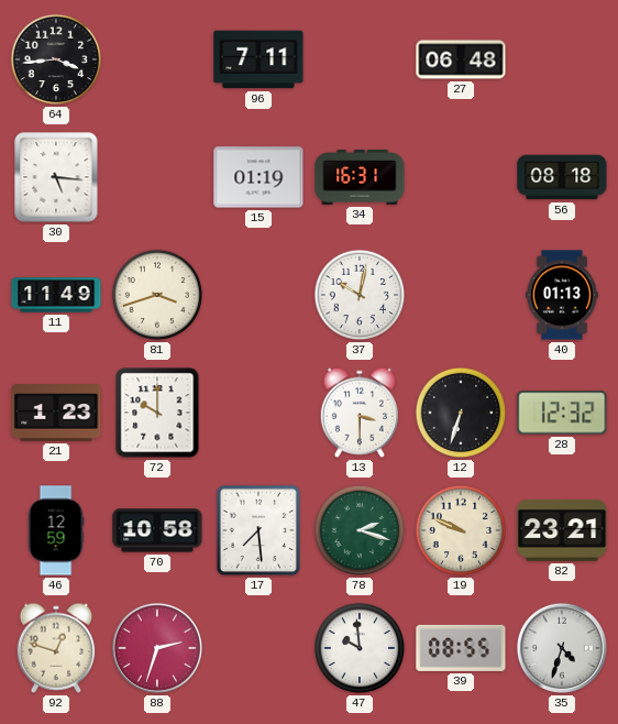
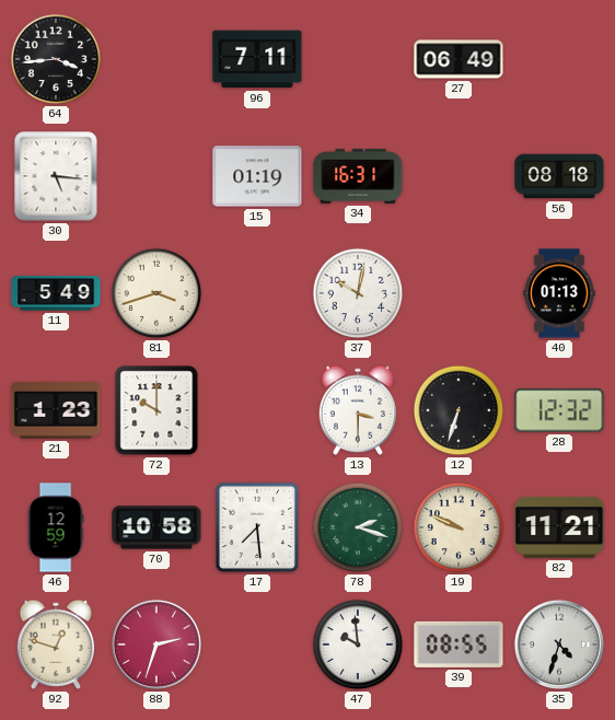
27: 06:48 -> 06:49
11: 11:49 -> 5:49
82: 23:21 -> 11:21
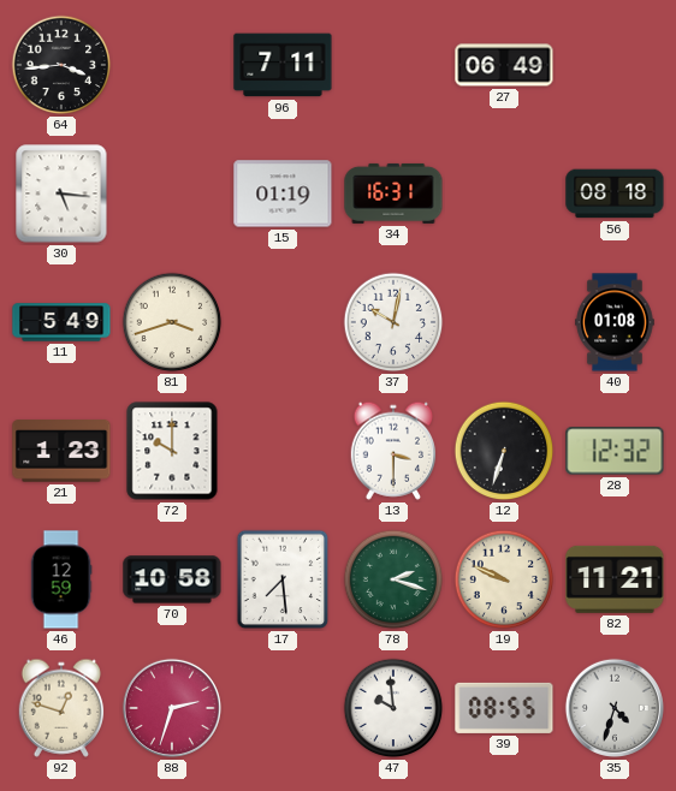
40: 01:13 -> 01:08
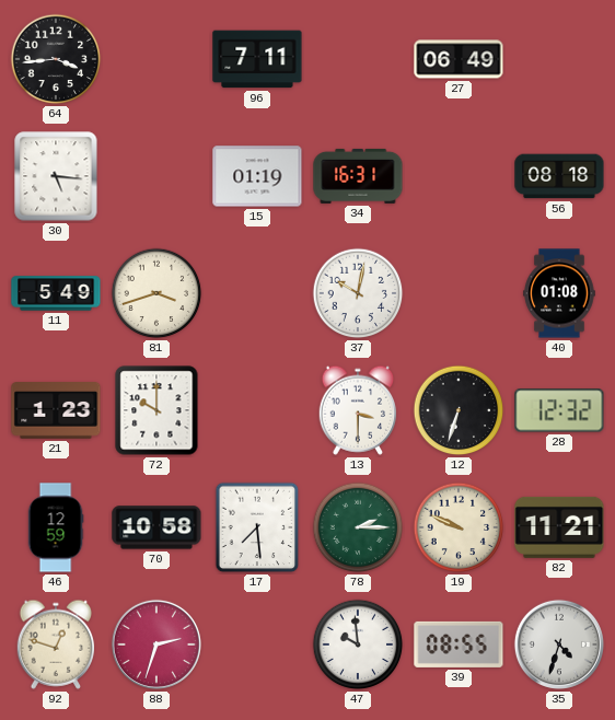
78: 2:18 -> 2:15
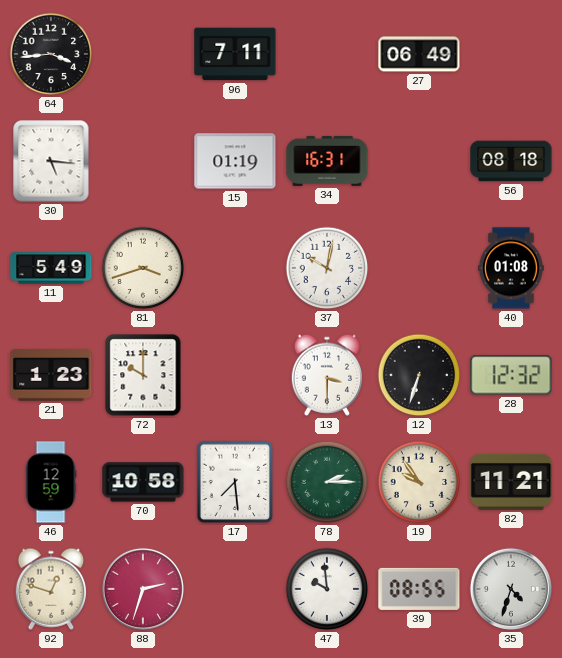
19: 9:49 -> 9:54
